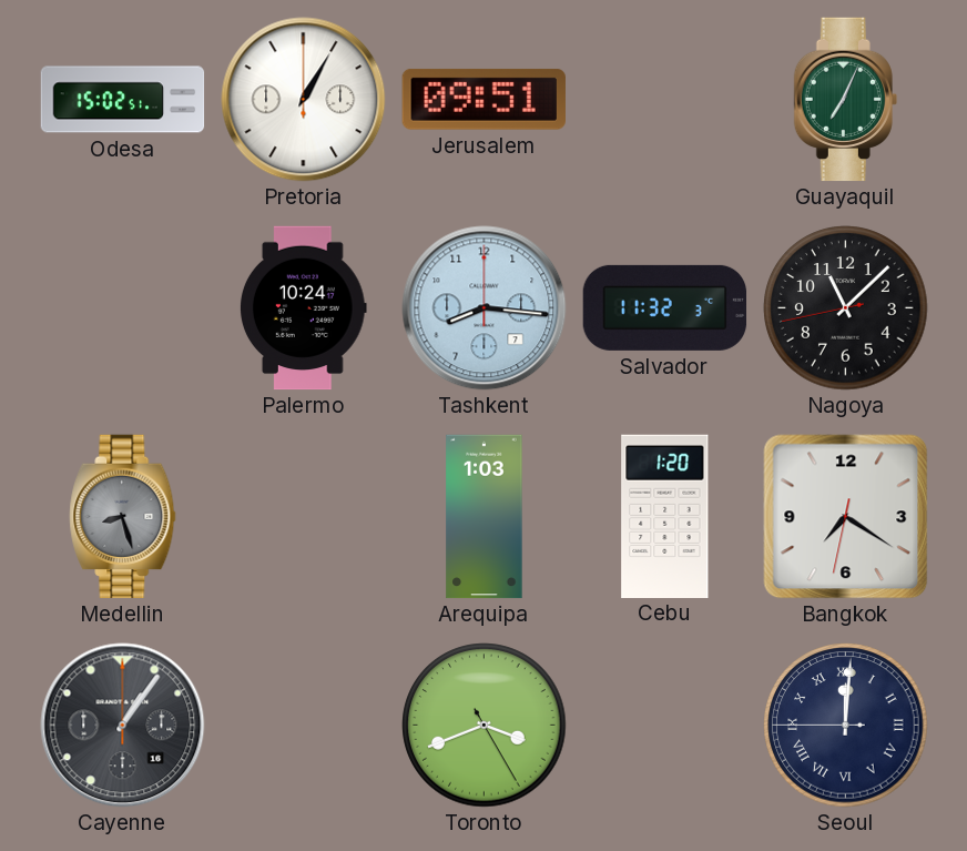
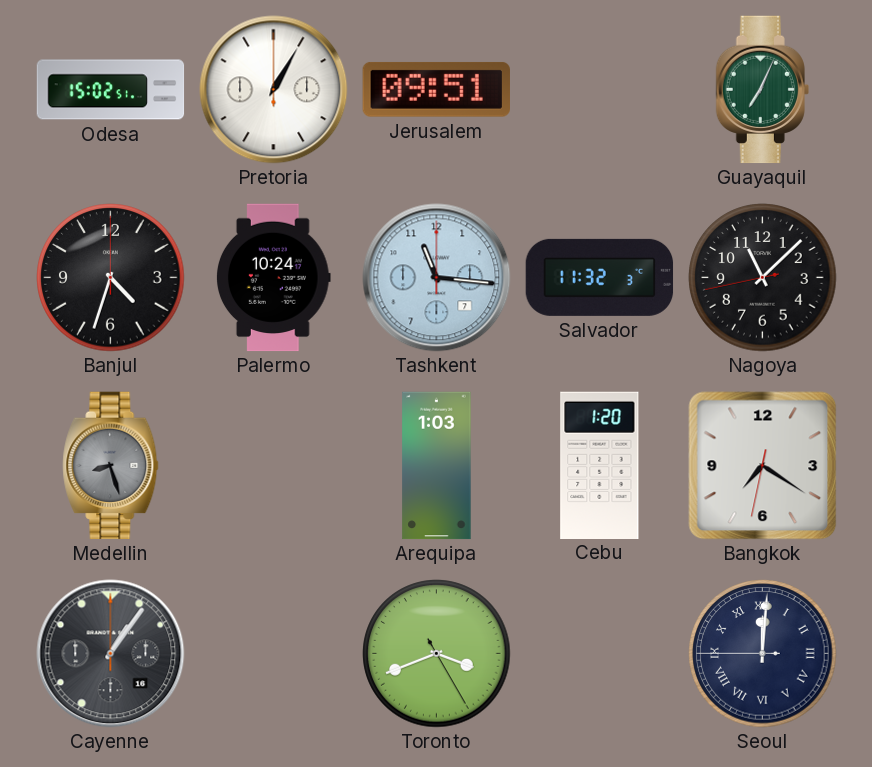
Banjul: none -> 4:33
Tashkent: 8:16 -> 11:16
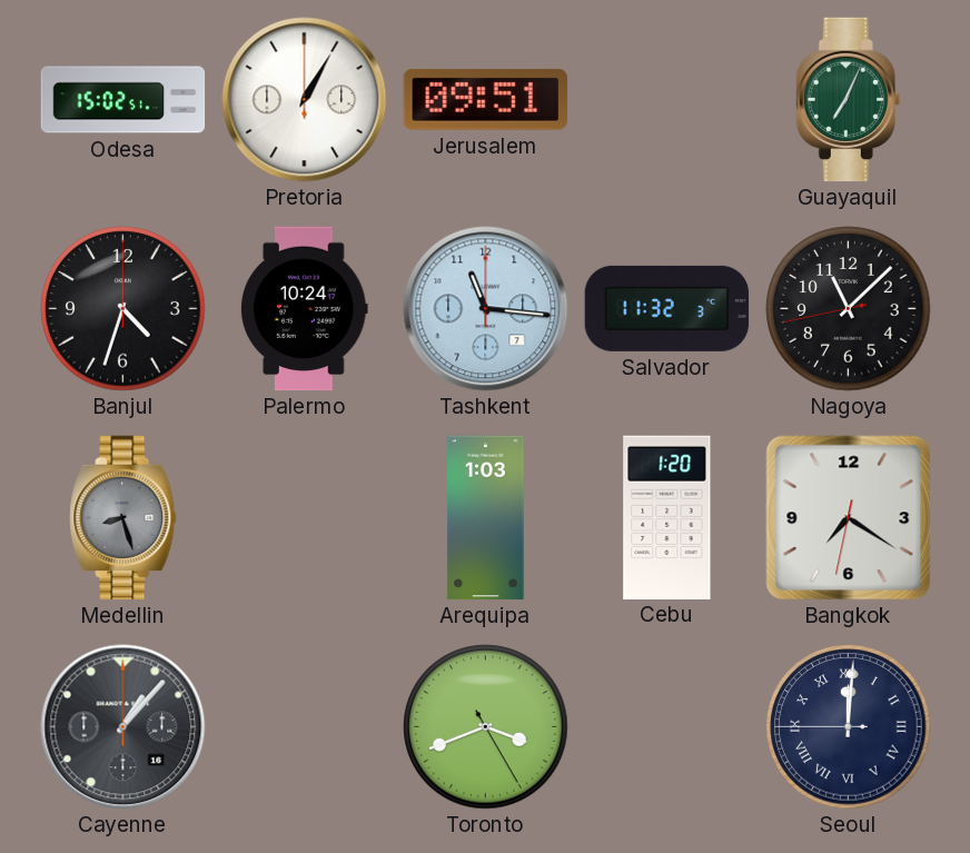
Cayenne: 1:06 -> 1:07
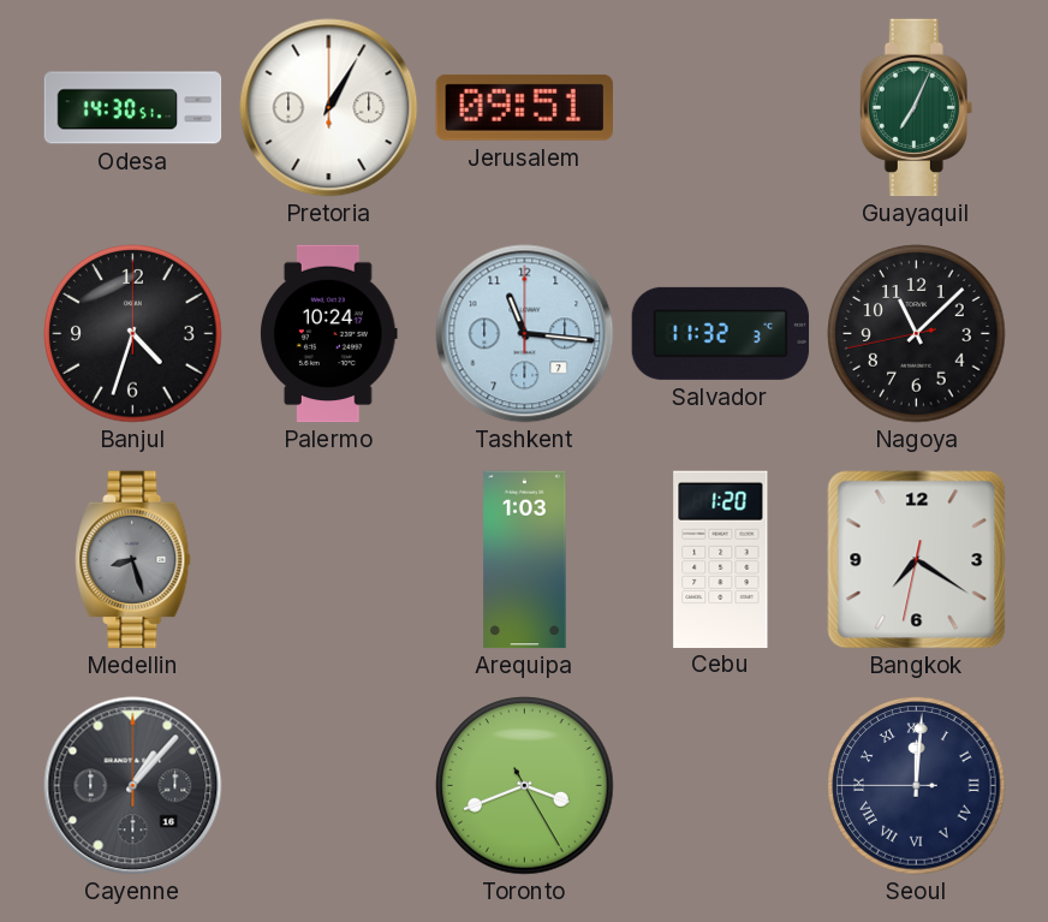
Odesa: 15:02 -> 14:30
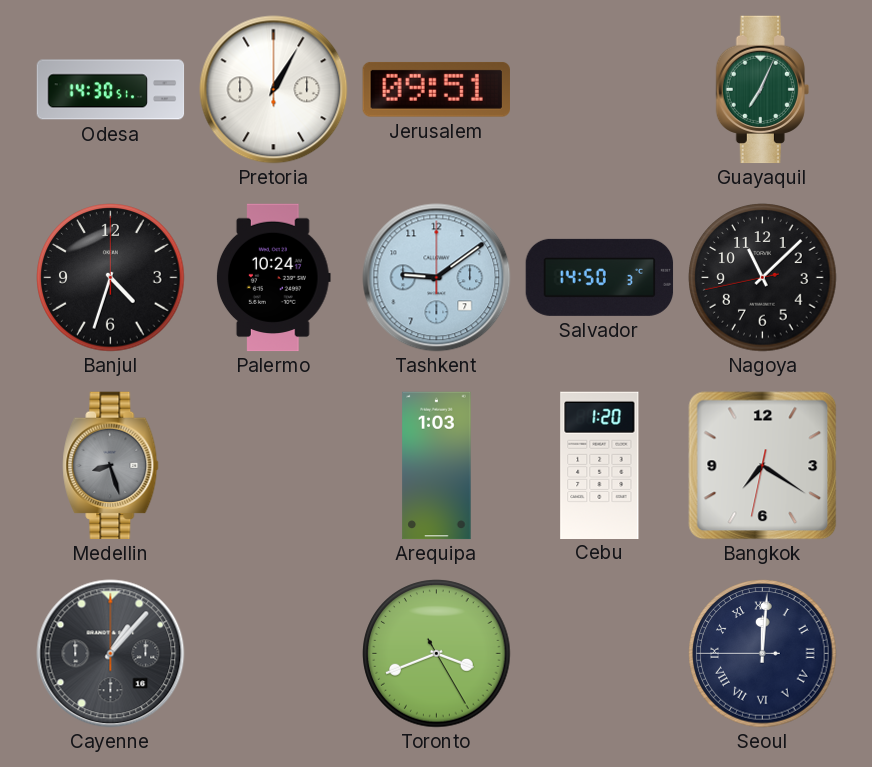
Tashkent: 11:16 -> 9:09
Salvador: 11:32 -> 14:50
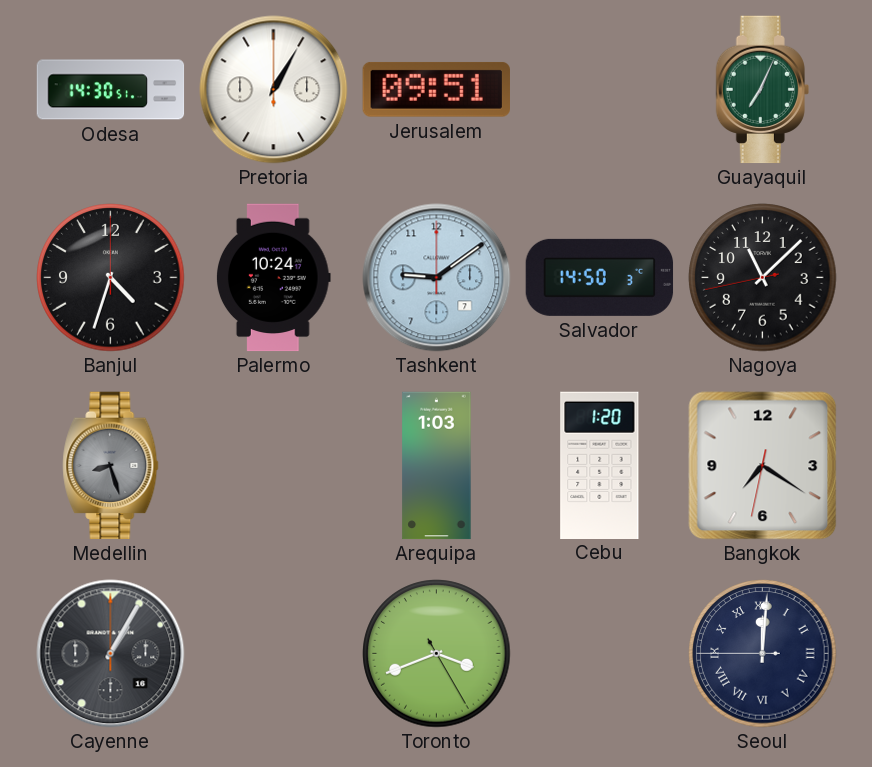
Cayenne: 1:07 -> 1:05
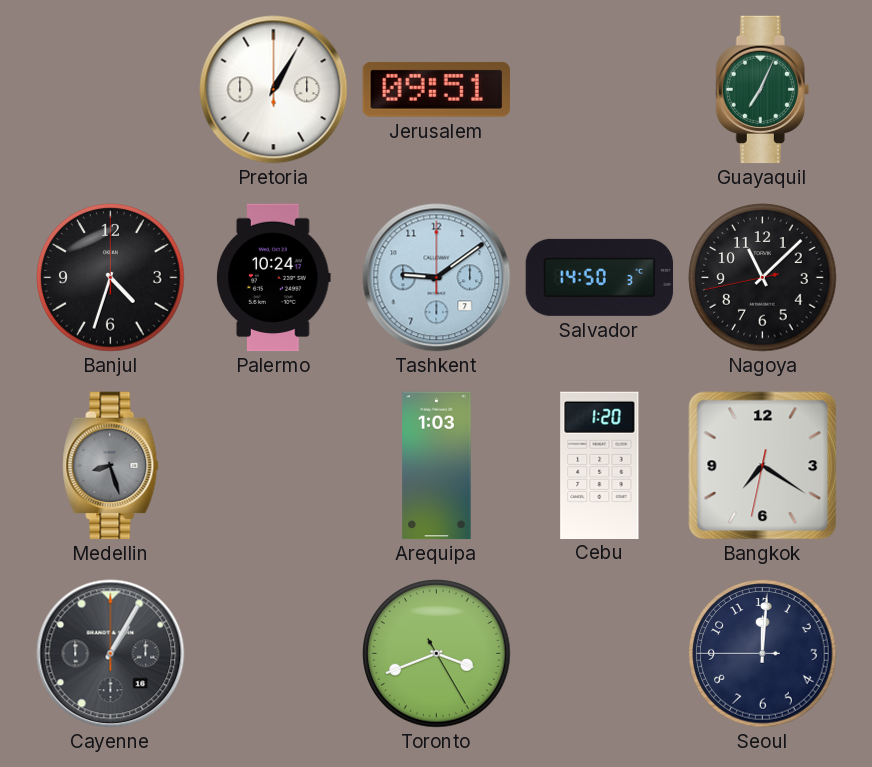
Odesa: 14:30 -> none
Seoul numerals: Roman -> Arabic
